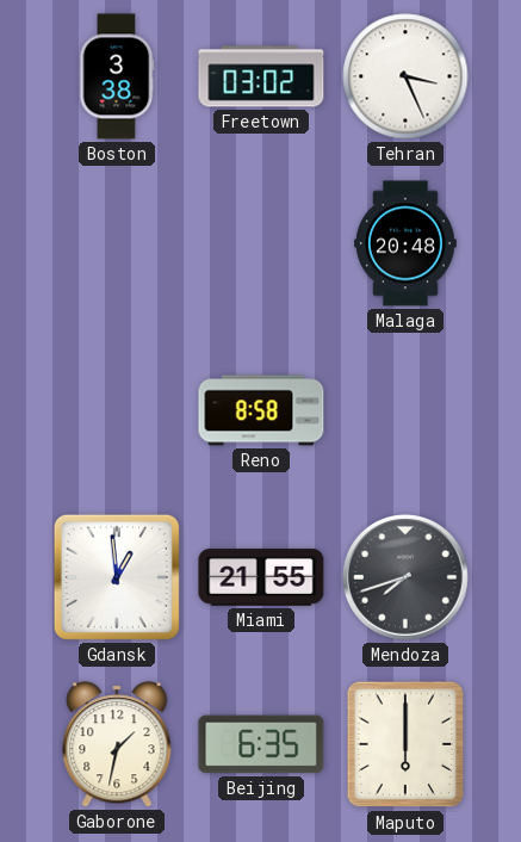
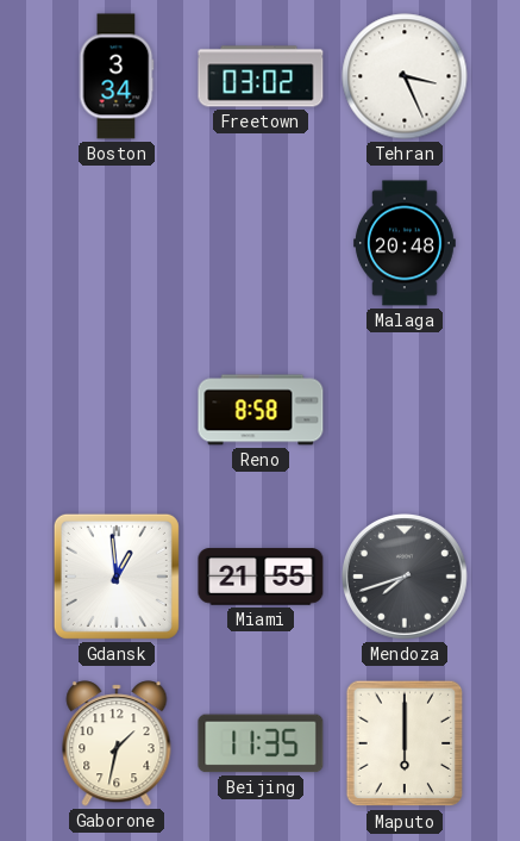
Boston: 3:38 -> 3:34
Beijing: 6:35 -> 11:35
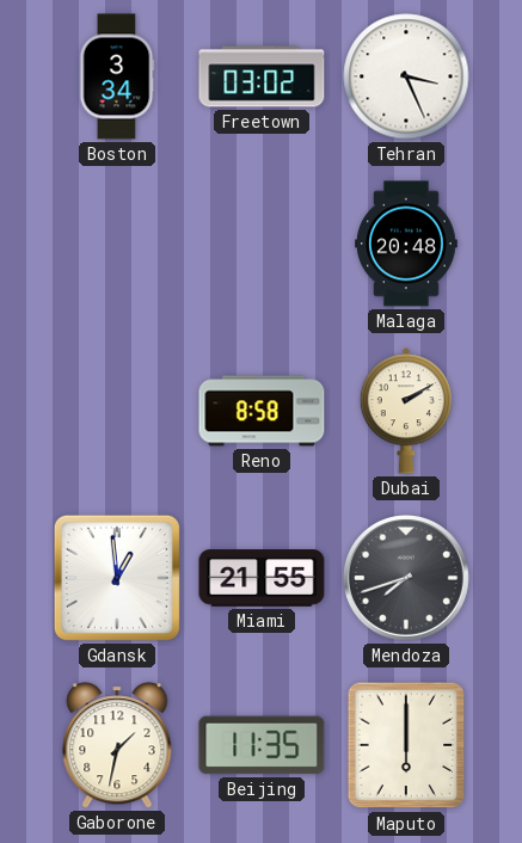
Dubai: none -> 2:10
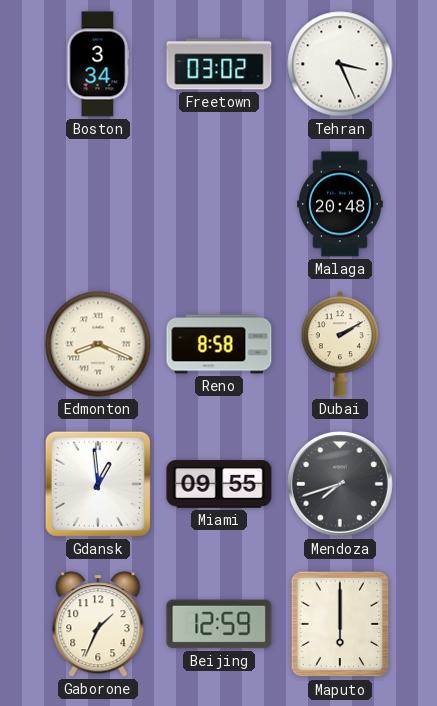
Edmonton: none -> 8:19
Miami: 21:55 -> 09:55
Gaborone: 1:32 -> 1:34
Beijing: 11:35 -> 12:59
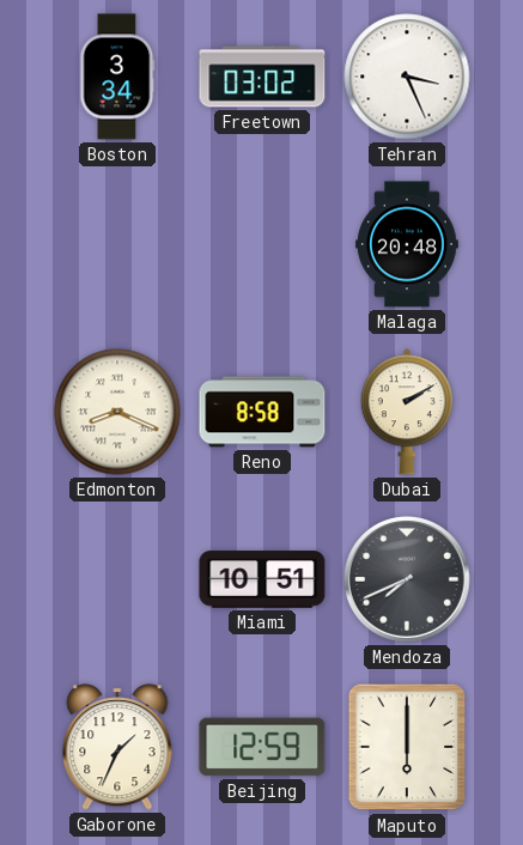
Gdansk: 12:59 -> none
Miami: 09:55 -> 10:51
Mendoza: 7:42 -> 7:41
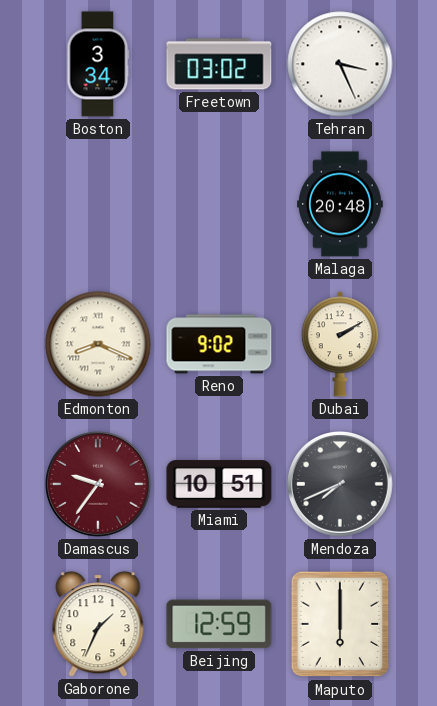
Reno: 8:58 -> 9:02
Damascus: none -> 9:36
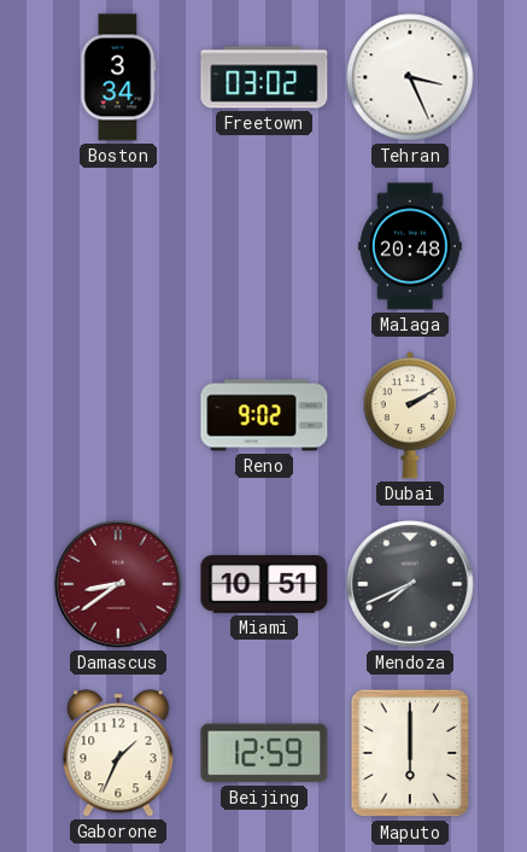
Edmonton: 8:19 -> none
Damascus: 9:36 -> 8:39
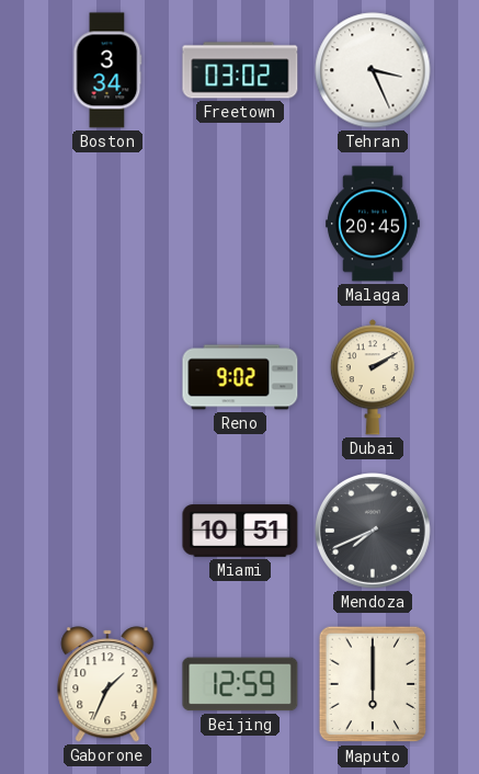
Malaga: 20:48 -> 20:45
Damascus: 8:39 -> none
